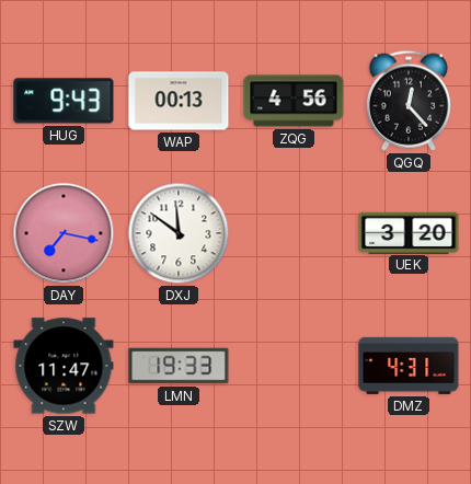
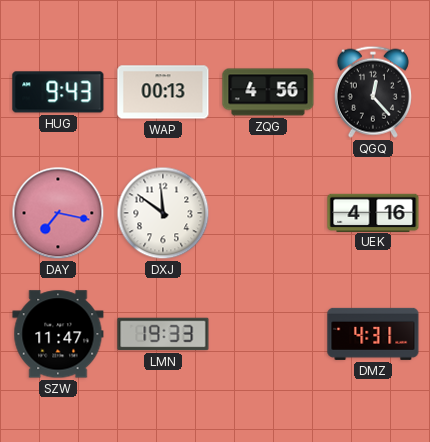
UEK: 3:20 -> 4:16
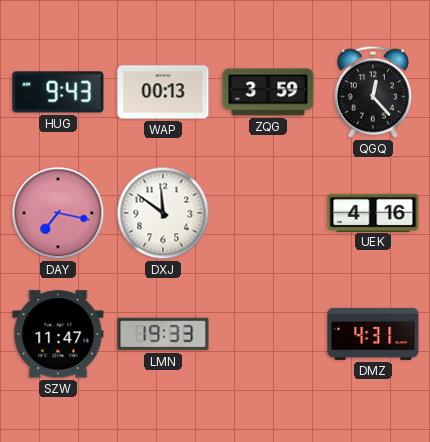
ZQG: 4:56 -> 3:59
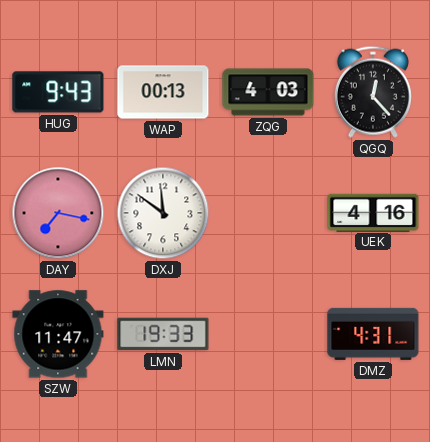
ZQG: 3:59 -> 4:03
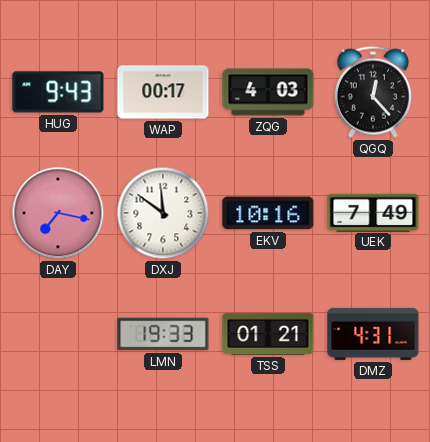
WAP: 00:13 -> 00:17
EKV: none -> 10:16
UEK: 4:16 -> 7:49
SZW: 11:47 -> none
TSS: none -> 01:21
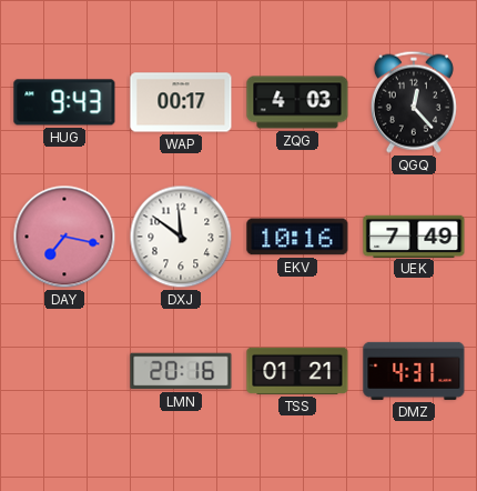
LMN: 19:33 -> 20:16
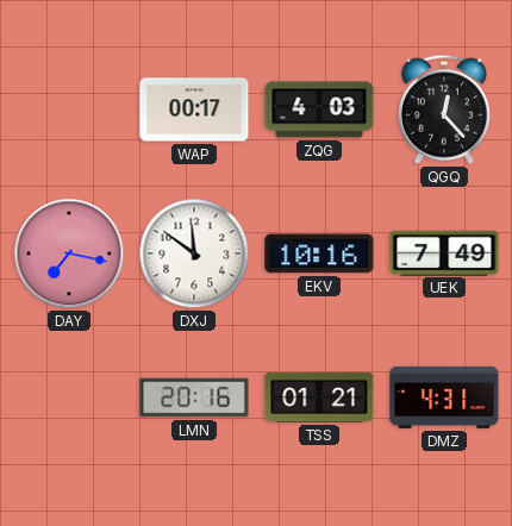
HUG: 9:43 -> none
